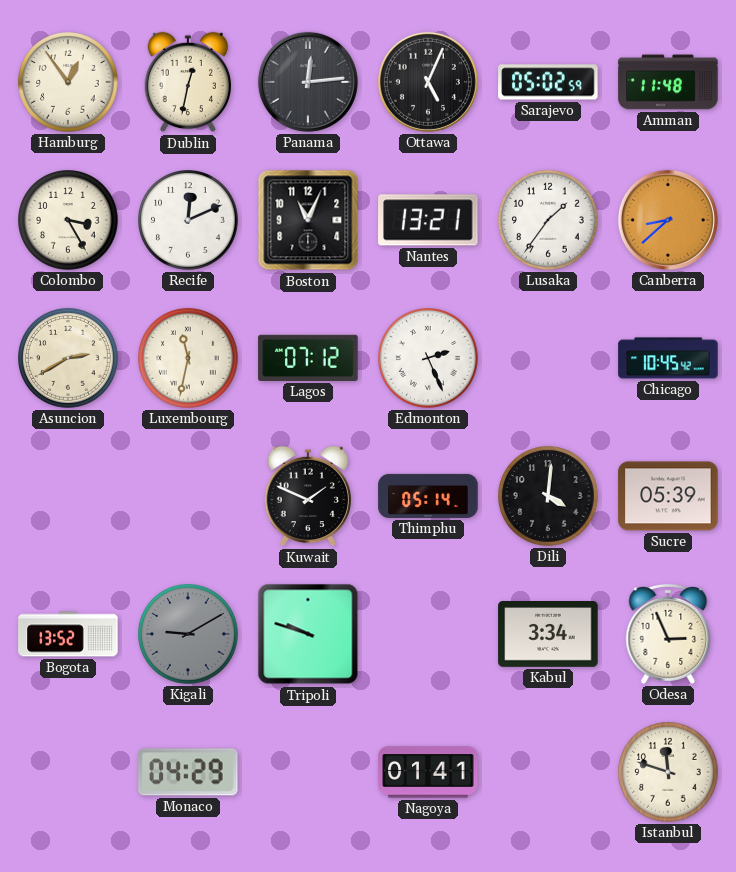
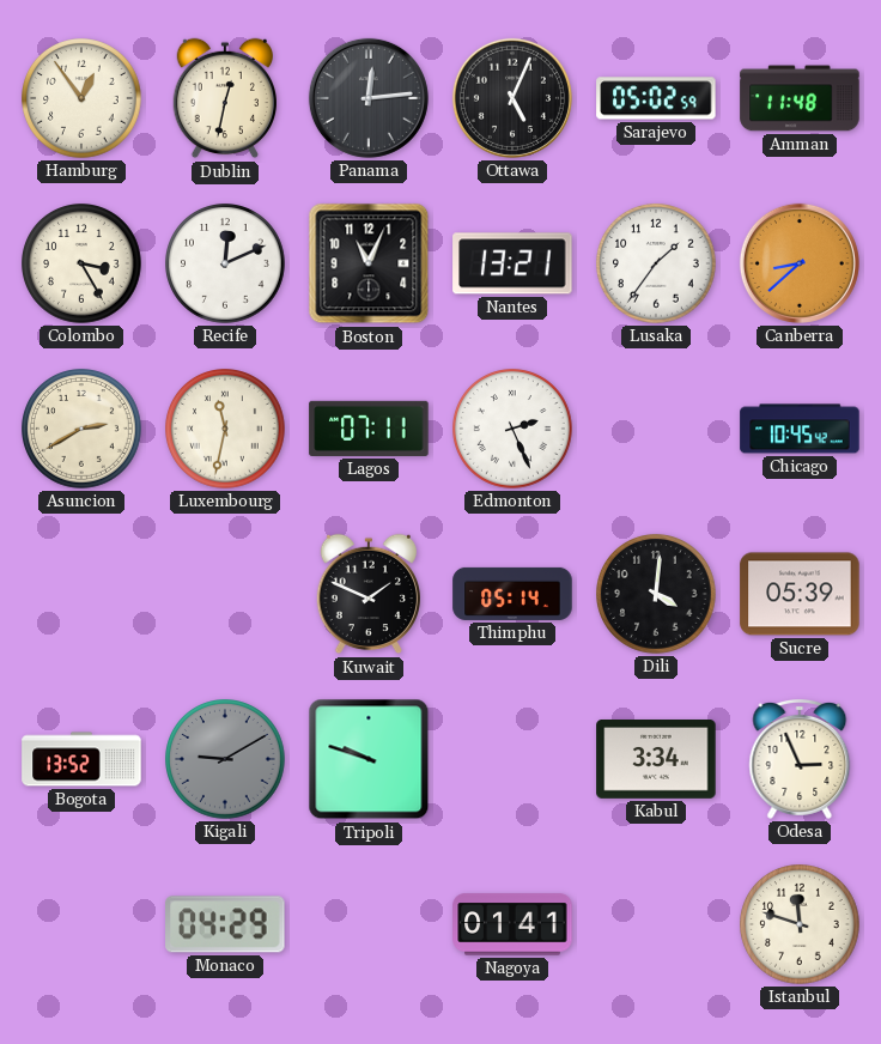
Lagos: 07:12 -> 07:11
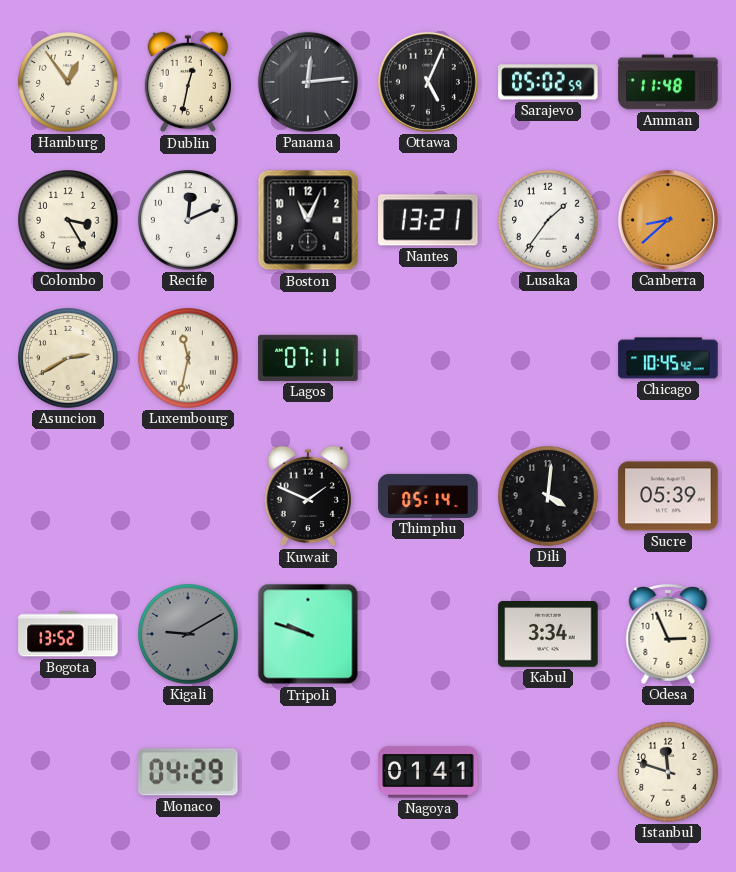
Edmonton: 2:26 -> none
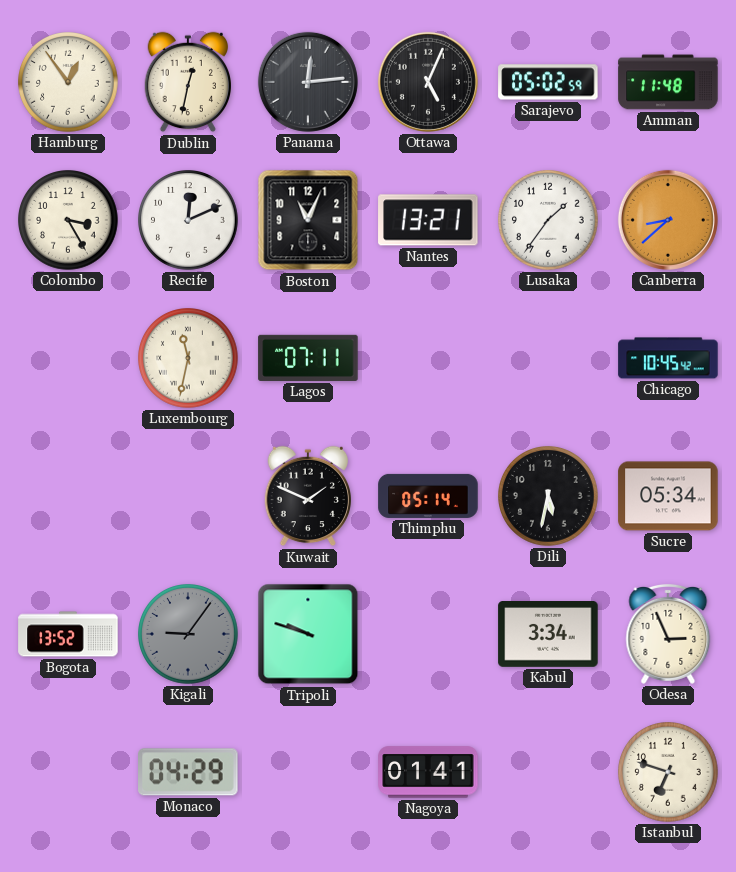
Asuncion: 2:40 -> none
Dili: 4:01 -> 5:32
Sucre: 05:39 -> 05:34
Kigali: 9:10 -> 9:06
Istanbul: 11:48 -> 6:48
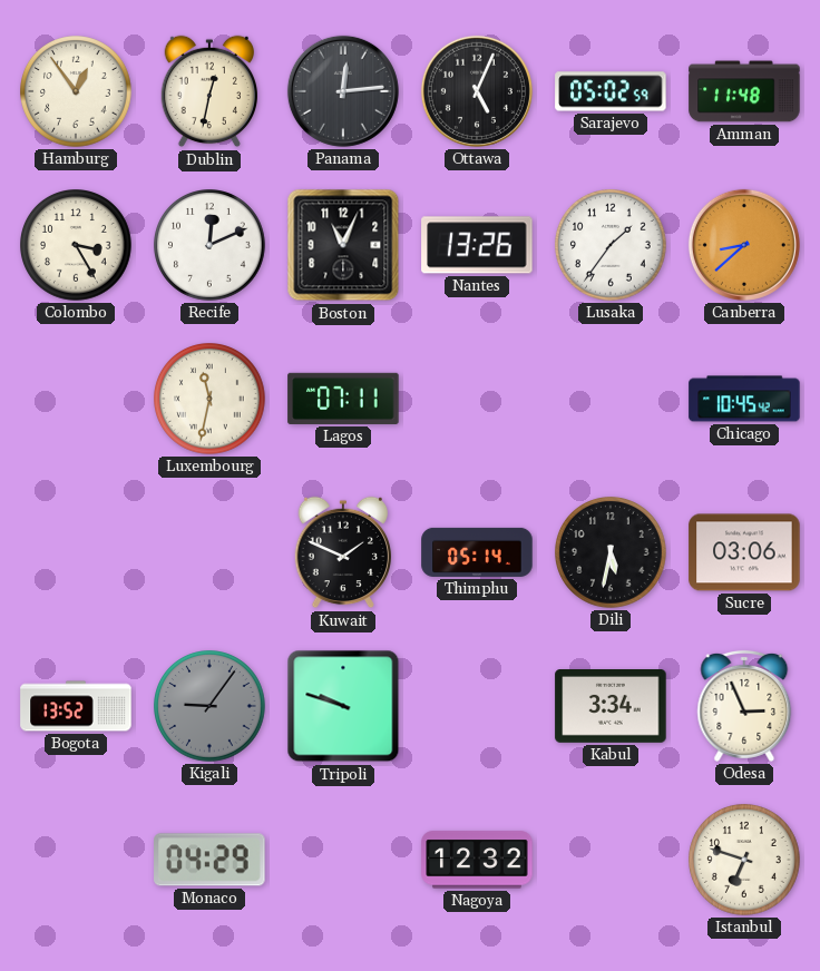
Nantes: 13:21 -> 13:26
Sucre: 05:34 -> 03:06
Nagoya: 01:41 -> 12:32
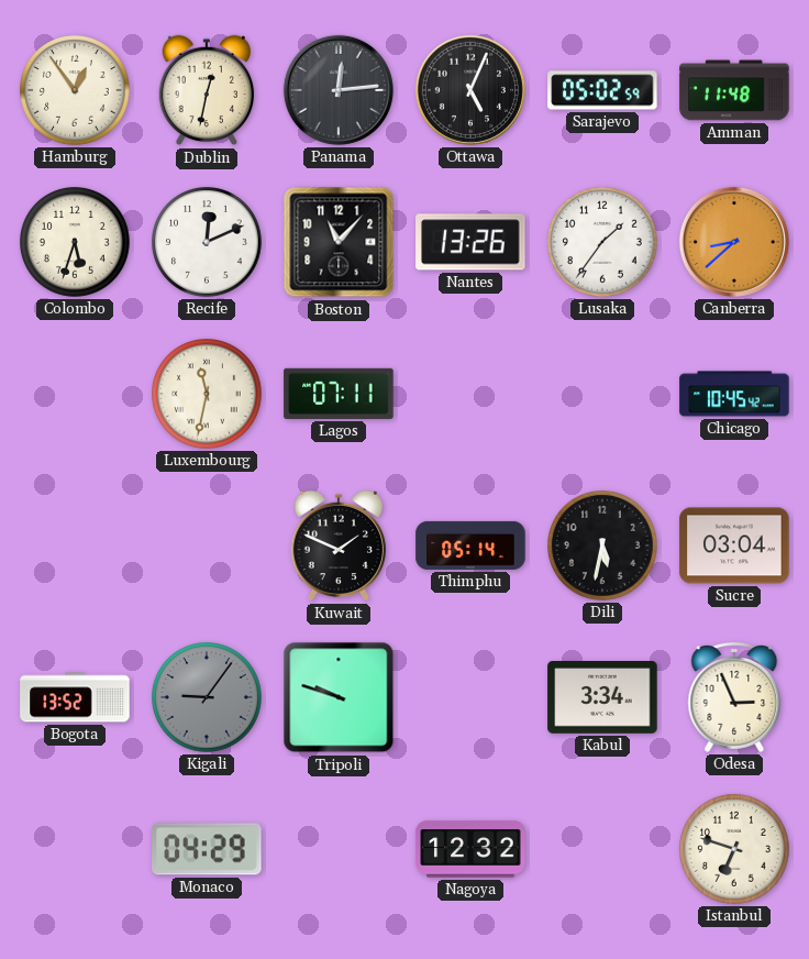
Colombo: 3:25 -> 5:33
Boston: 11:04 -> 11:07
Sucre: 03:06 -> 03:04
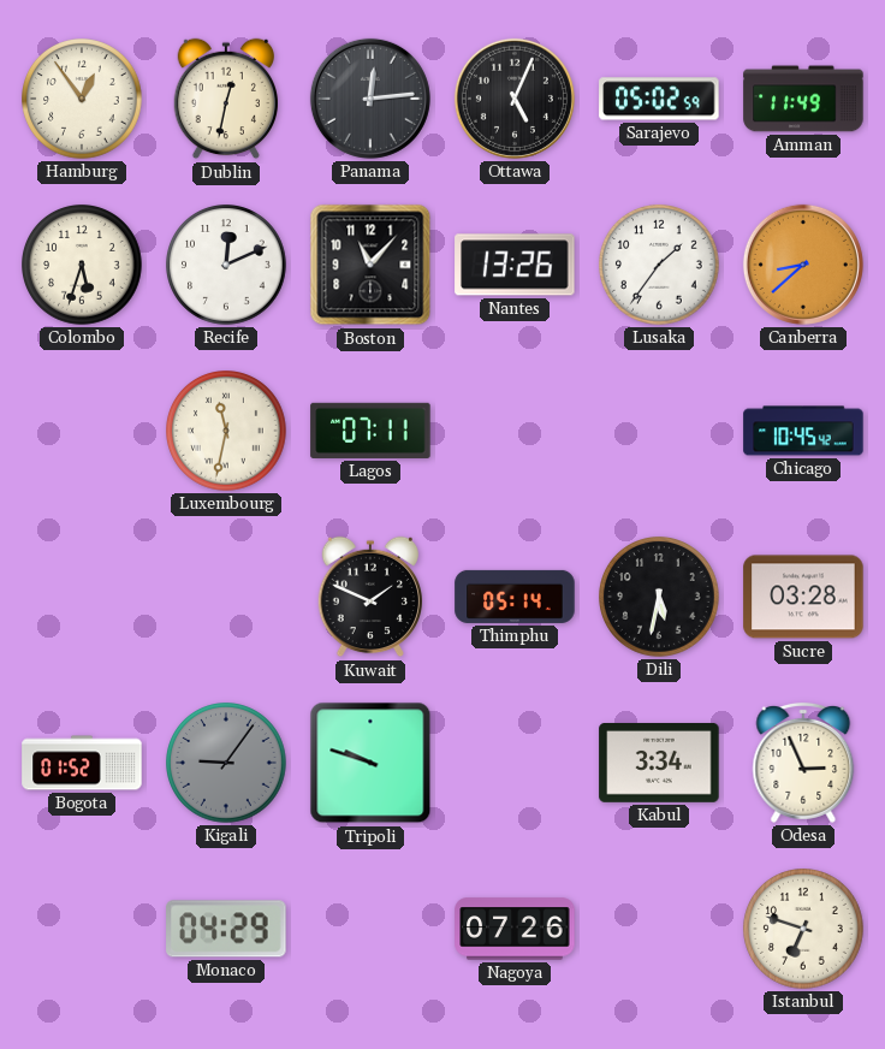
Amman: 11:48 -> 11:49
Sucre: 03:04 -> 03:28
Bogota: 13:52 -> 01:52
Nagoya: 12:32 -> 07:26
